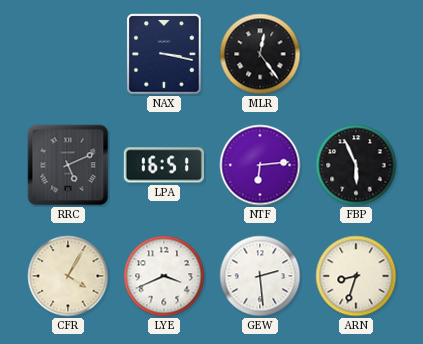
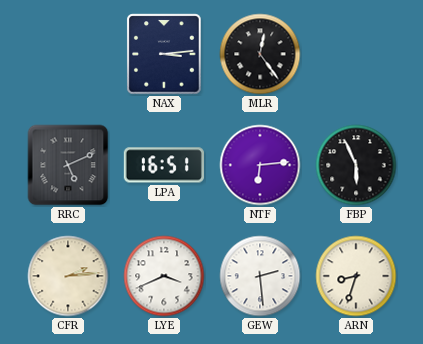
NAX: 3:17 -> 3:14
CFR: 4:05 -> 2:14
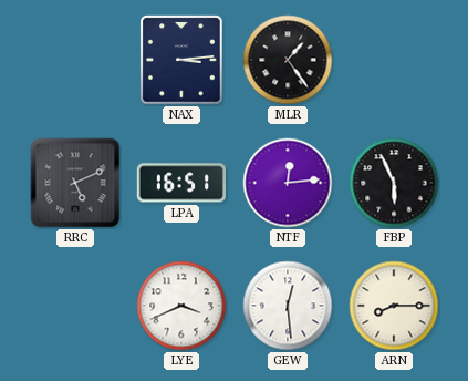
MLR: 12:24 -> 1:24
NTF: 6:14 -> 12:14
CFR: 2:14 -> none
GEW: 2:29 -> 12:29
ARN: 8:33 -> 8:15
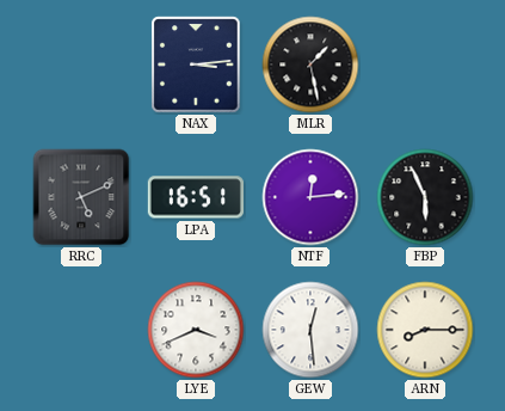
MLR: 1:24 -> 1:28
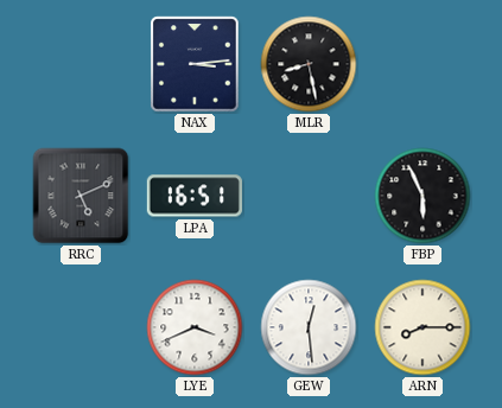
MLR: 1:28 -> 8:28
NTF: 12:14 -> none
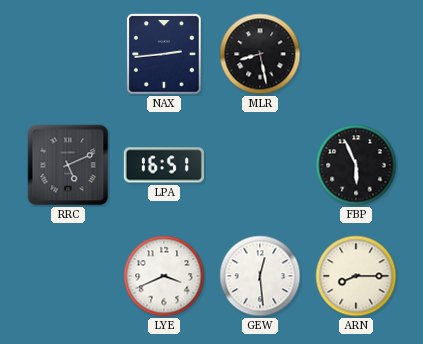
NAX: 3:14 -> 2:44
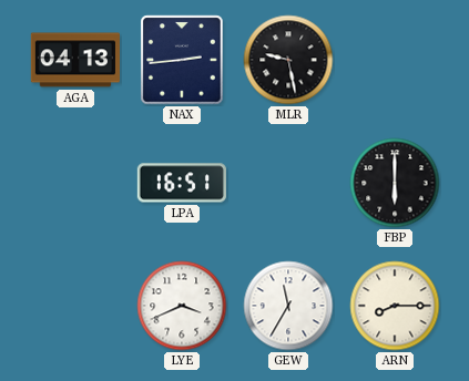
AGA: none -> 04:13
MLR: 8:28 -> 9:28
RRC: 5:11 -> none
FBP: 5:56 -> 6:00
GEW: 12:29 -> 11:35
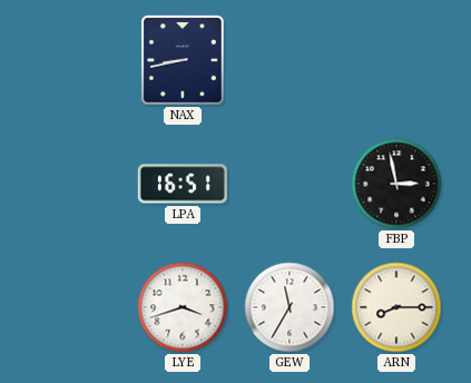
AGA: 04:13 -> none
NAX: 2:44 -> 8:43
MLR: 9:28 -> none
FBP: 6:00 -> 2:58
LYE: 3:41 -> 3:42
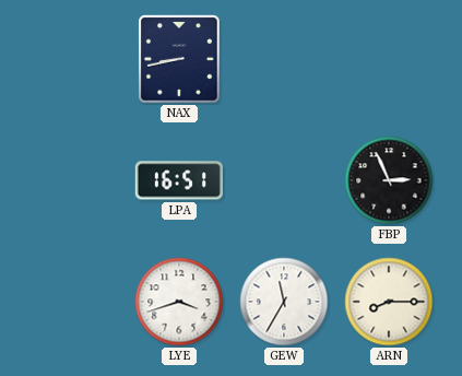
FBP: 2:58 -> 2:56
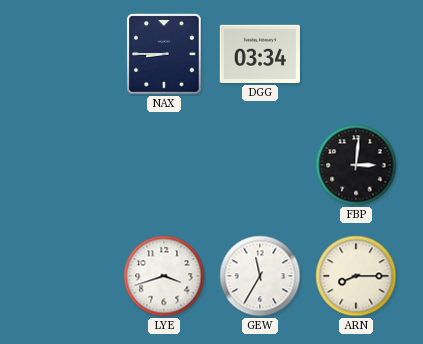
NAX: 8:43 -> 8:45
DGG: none -> 03:34
LPA: 16:51 -> none
FBP: 2:56 -> 3:01
